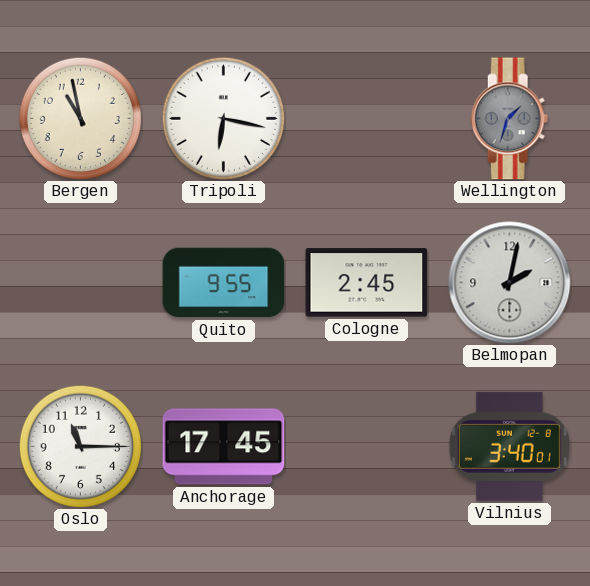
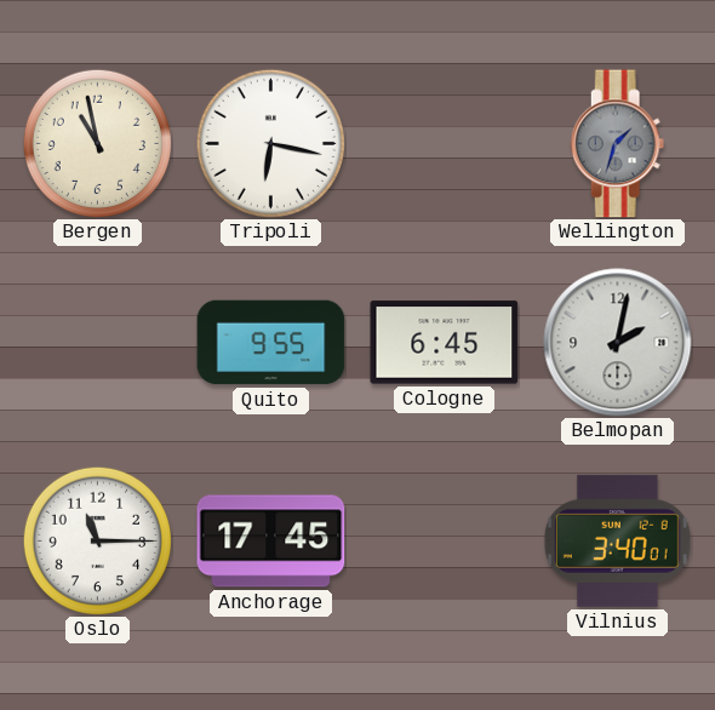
Cologne: 2:45 -> 6:45
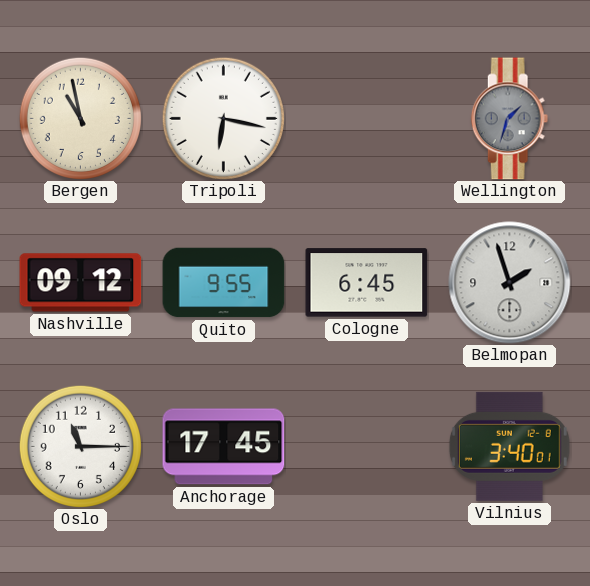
Nashville: none -> 09:12
Belmopan: 2:02 -> 1:57
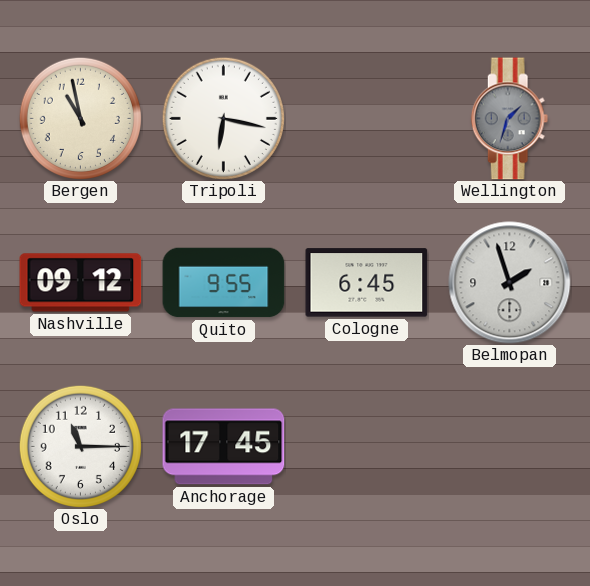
Vilnius: 3:40 -> none
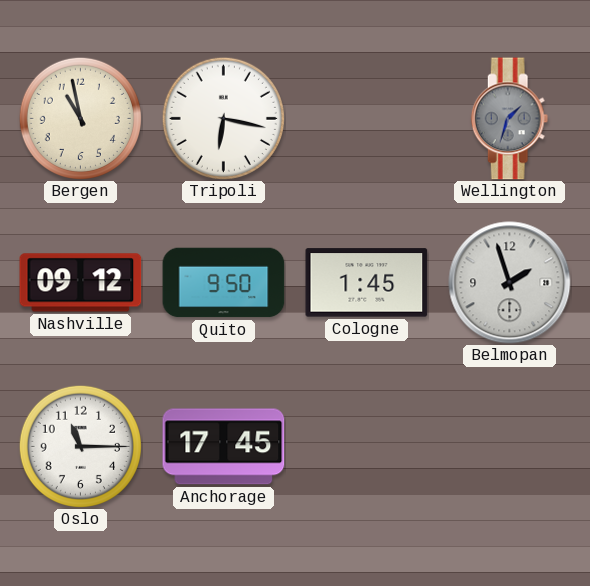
Quito: 9:55 -> 9:50
Cologne: 6:45 -> 1:45
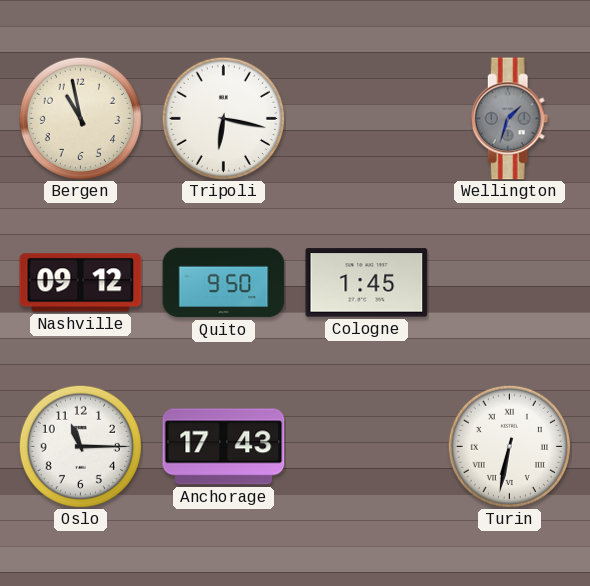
Belmopan: 1:57 -> none
Anchorage: 17:45 -> 17:43
Turin: none -> 6:32
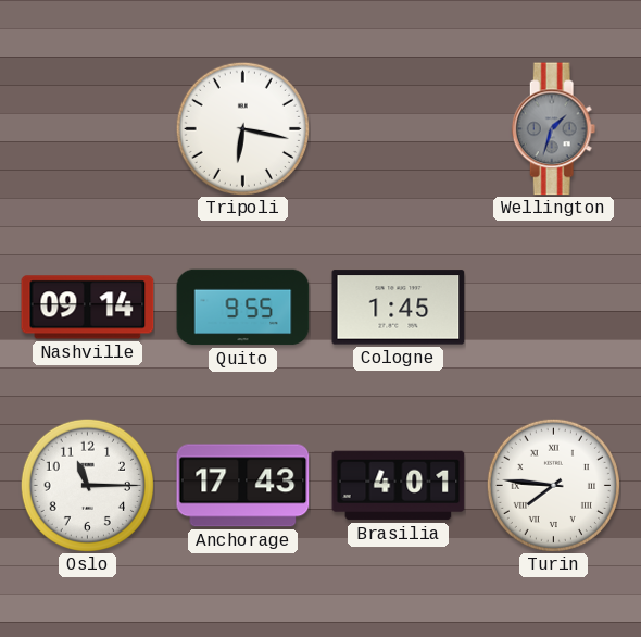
Bergen: 10:58 -> none
Nashville: 09:12 -> 09:14
Quito: 9:50 -> 9:55
Brasilia: none -> 4:01
Turin: 6:32 -> 7:46
